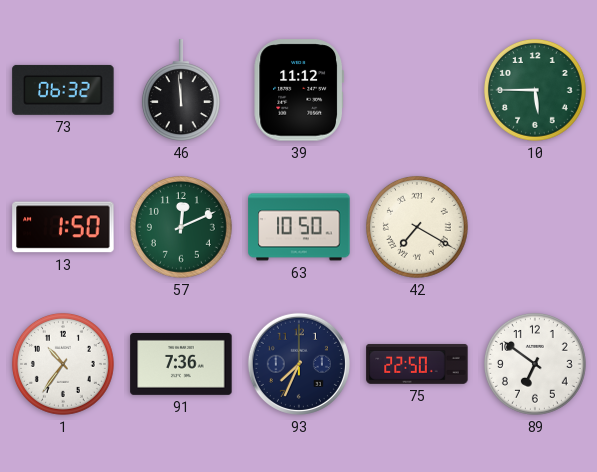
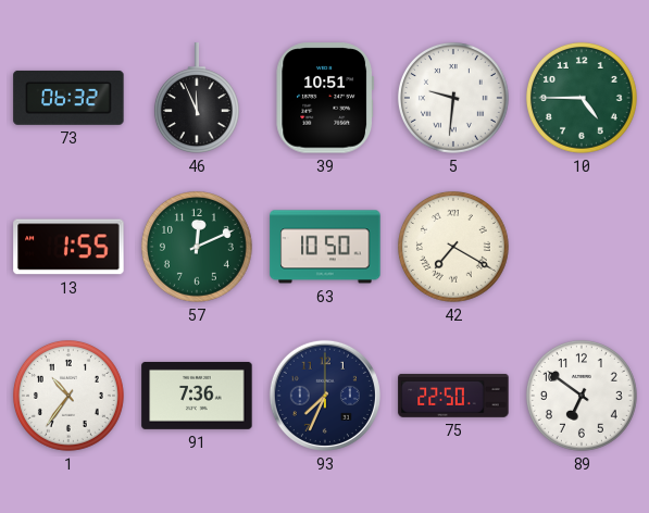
46: 11:59 -> 11:56
39: 11:12 -> 10:51
5: none -> 9:31
10: 5:45 -> 4:45
13: 1:50 -> 1:55
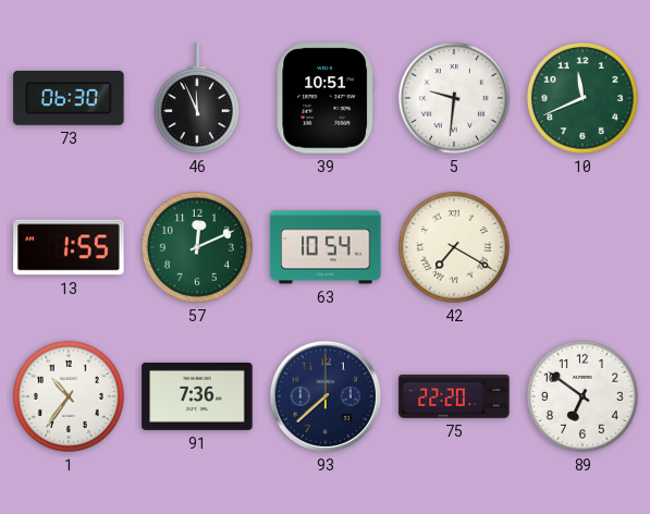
73: 06:32 -> 06:30
10: 4:45 -> 11:41
63: 10:50 -> 10:54
93: 7:34 -> 7:38
75: 22:50 -> 22:20
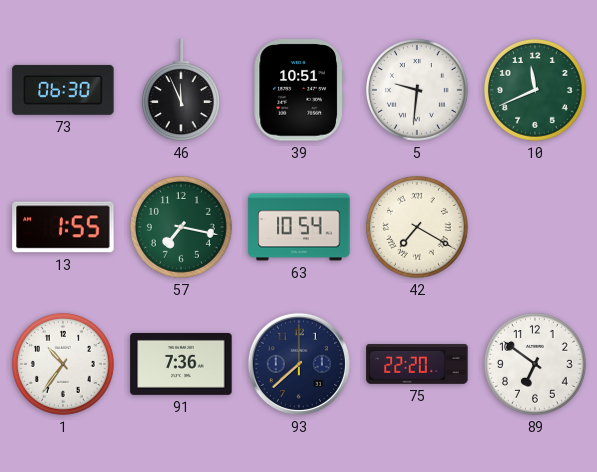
57: 12:11 -> 7:17
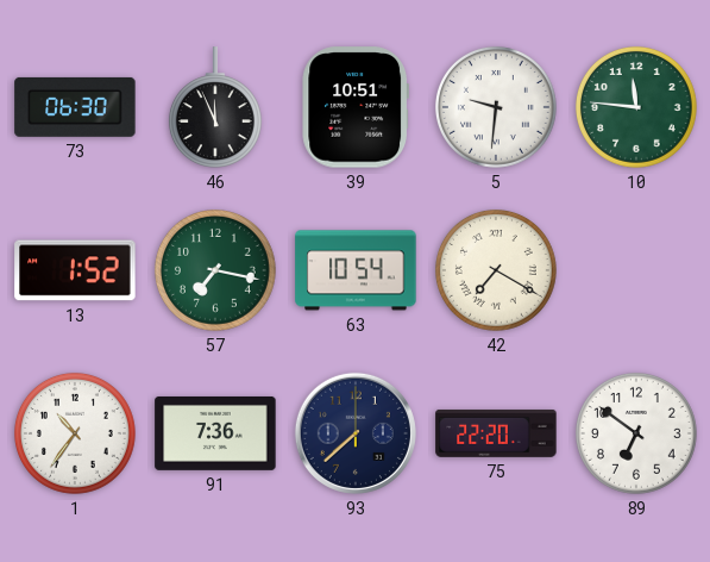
10: 11:41 -> 11:46
13: 1:55 -> 1:52
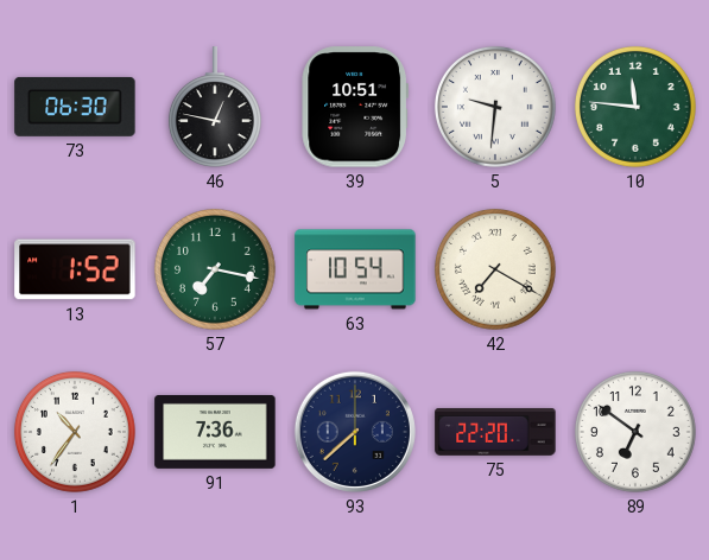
46: 11:56 -> 12:47
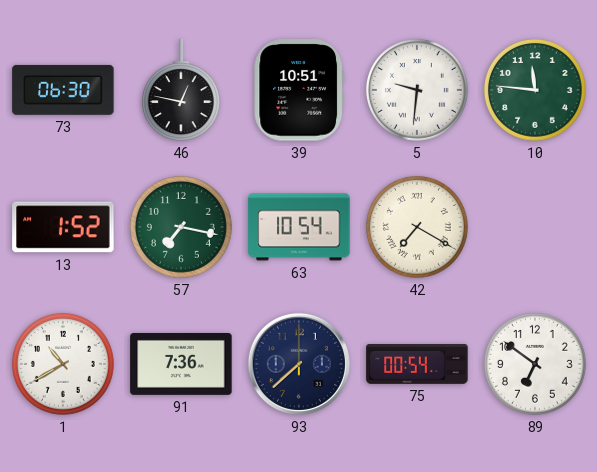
1: 10:36 -> 10:40
75: 22:20 -> 00:54
